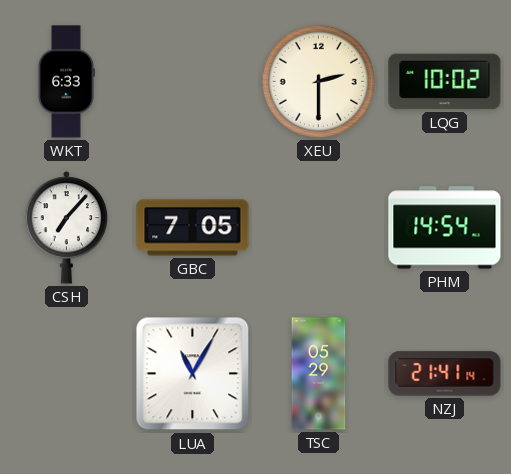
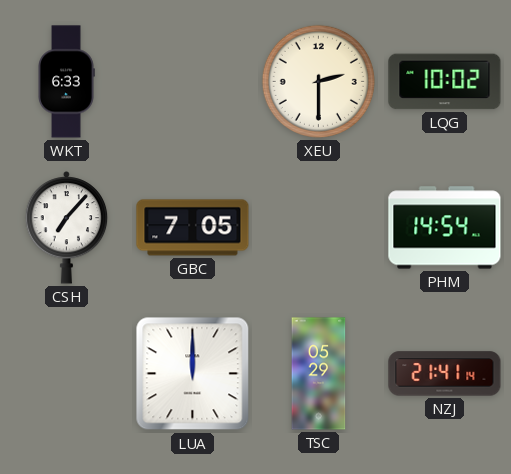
LUA: 11:05 -> 12:00
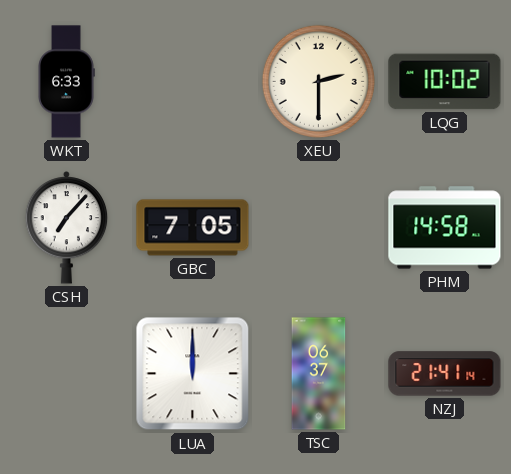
PHM: 14:54 -> 14:58
TSC: 05:29 -> 06:37
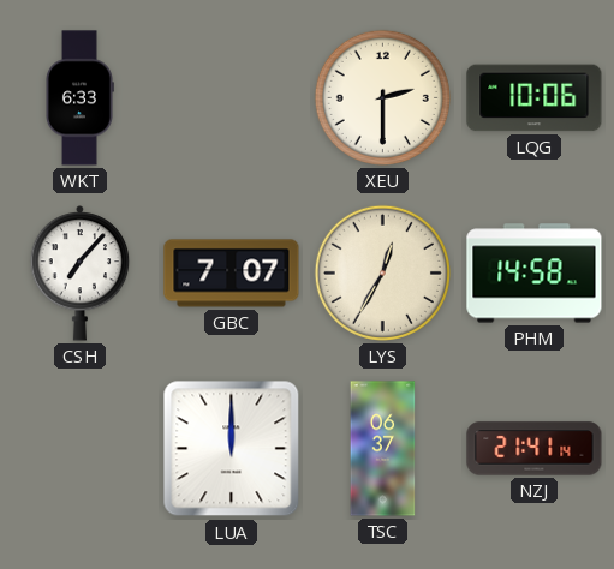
LQG: 10:02 -> 10:06
GBC: 7:05 -> 7:07
LYS: none -> 12:35
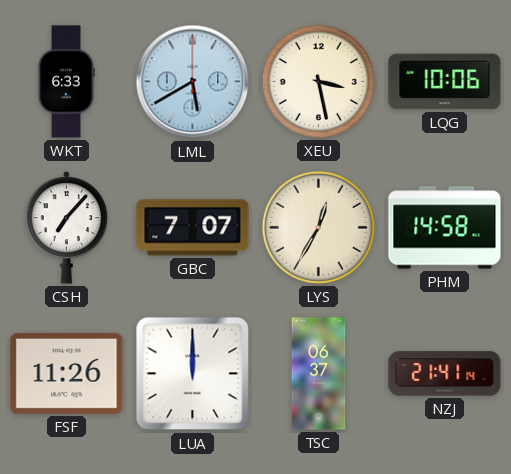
LML: none -> 5:40
XEU: 2:30 -> 3:28
FSF: none -> 11:26
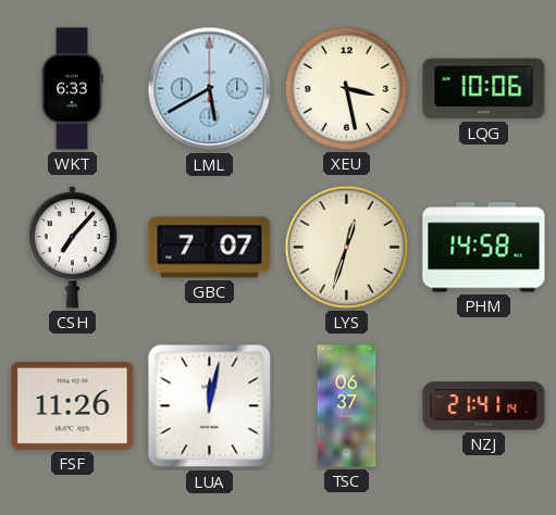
LYS: 12:35 -> 12:33
LUA: 12:00 -> 12:02
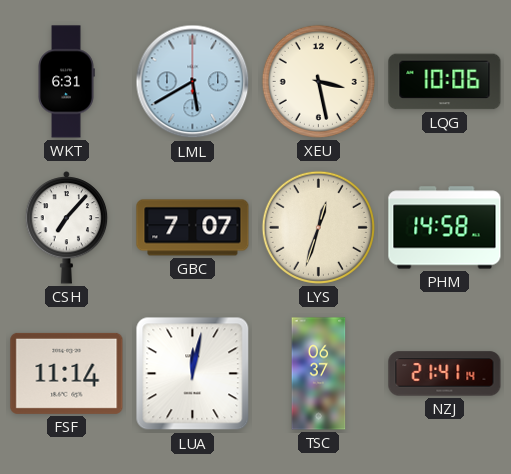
WKT: 6:33 -> 6:31
FSF: 11:26 -> 11:14
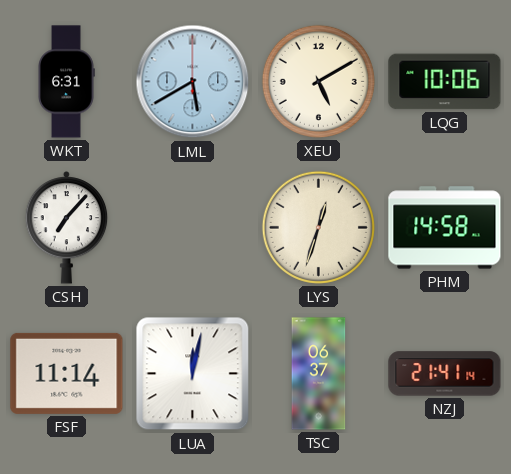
XEU: 3:28 -> 5:10
GBC: 7:07 -> none
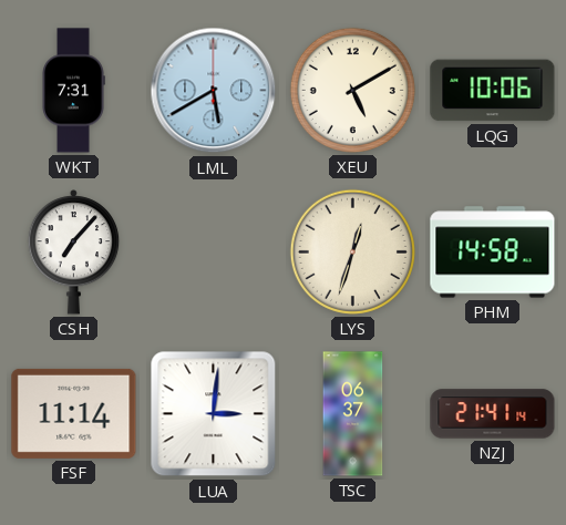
WKT: 6:31 -> 7:31
LUA: 12:02 -> 3:01
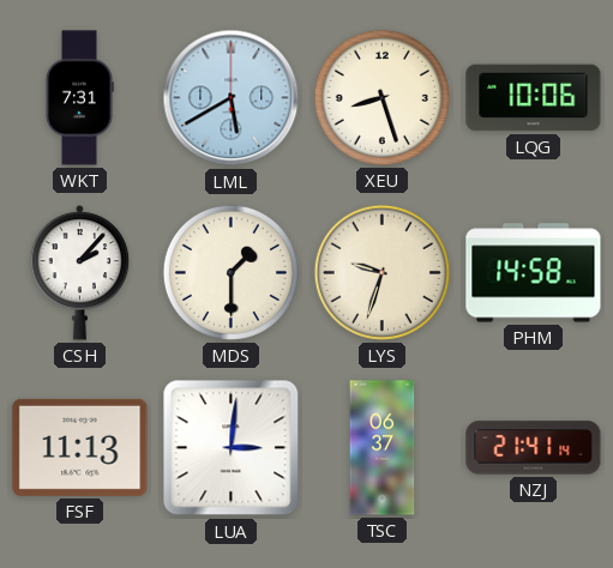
XEU: 5:10 -> 8:27
CSH: 7:07 -> 2:07
MDS: none -> 1:30
LYS: 12:33 -> 9:33
FSF: 11:14 -> 11:13
